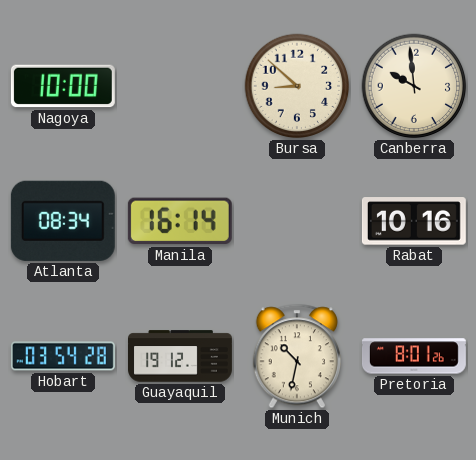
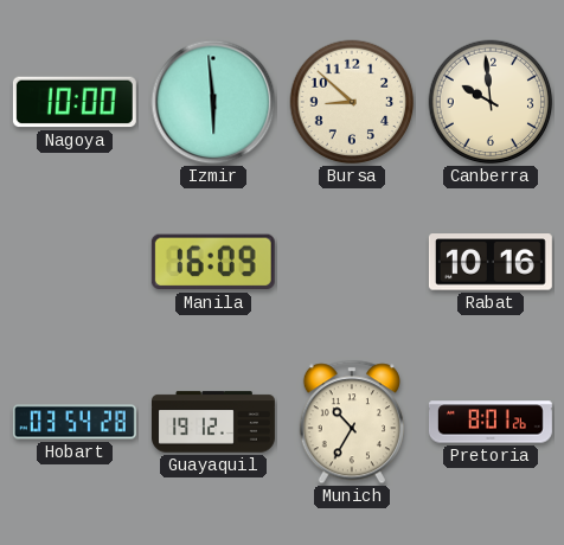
Izmir: none -> 5:59
Atlanta: 08:34 -> none
Manila: 16:14 -> 16:09
Munich: 10:32 -> 10:35
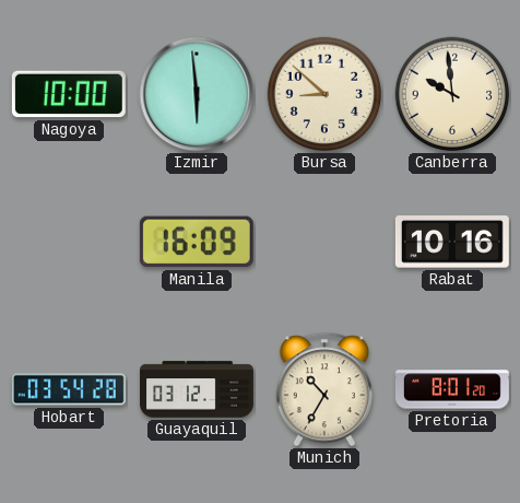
Guayaquil: 19:12 -> 03:12
Pretoria: 8:01:26 -> 8:01:20
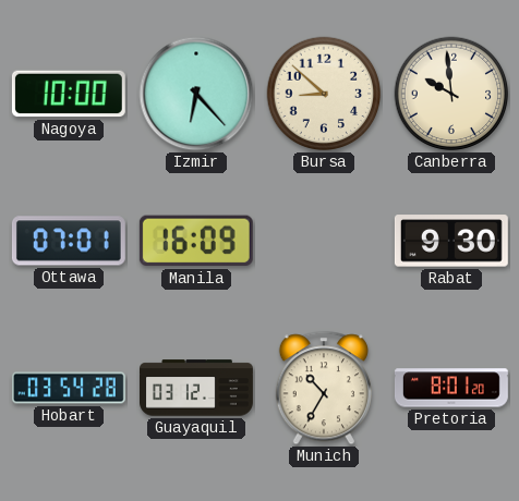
Izmir: 5:59 -> 6:23
Ottawa: none -> 07:01
Rabat: 10:16 -> 9:30
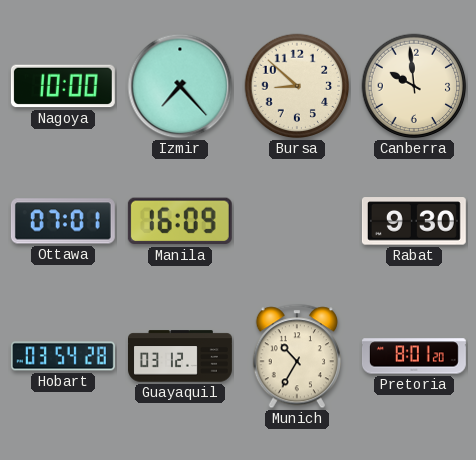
Izmir: 6:23 -> 7:23
